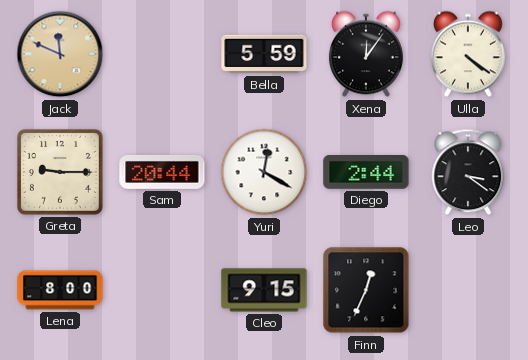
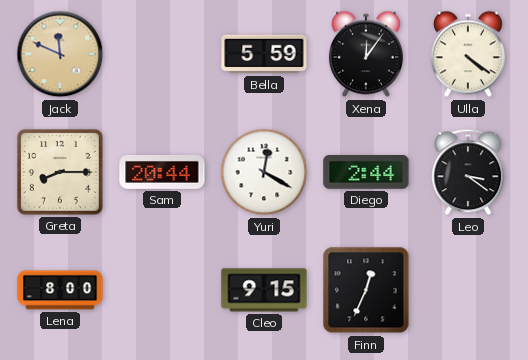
Greta: 9:15 -> 8:15
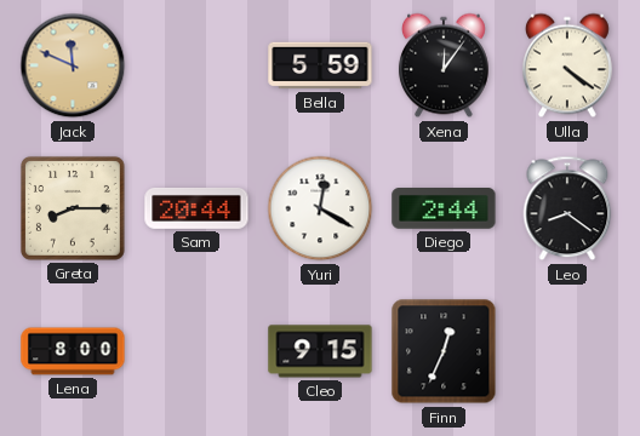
Leo: 3:21 -> 8:21
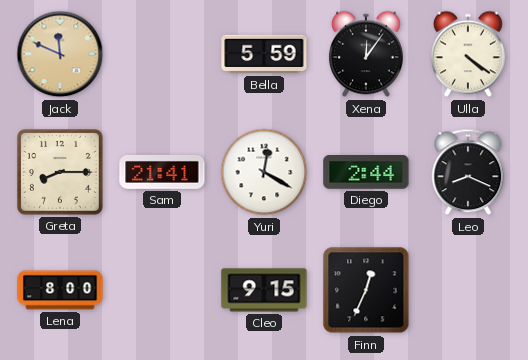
Sam: 20:44 -> 21:41
Leo: 8:21 -> 8:19
